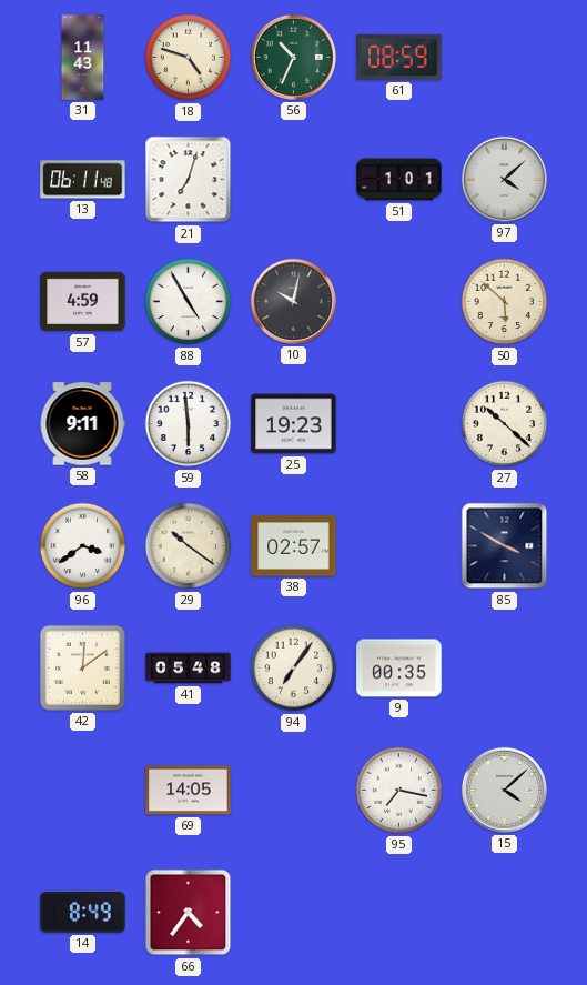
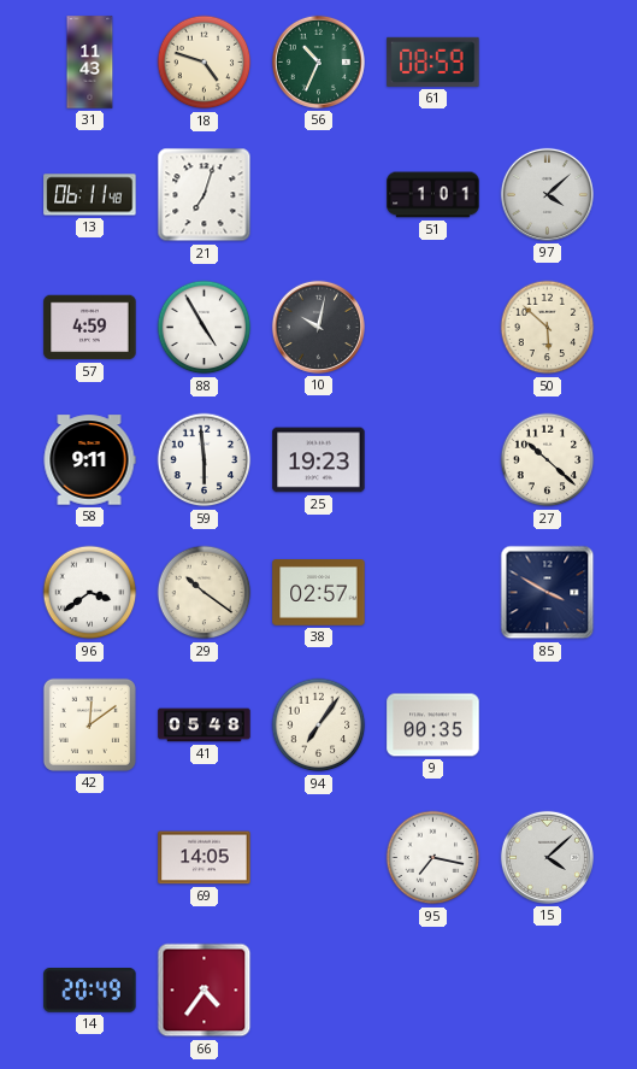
14: 8:49 -> 20:49
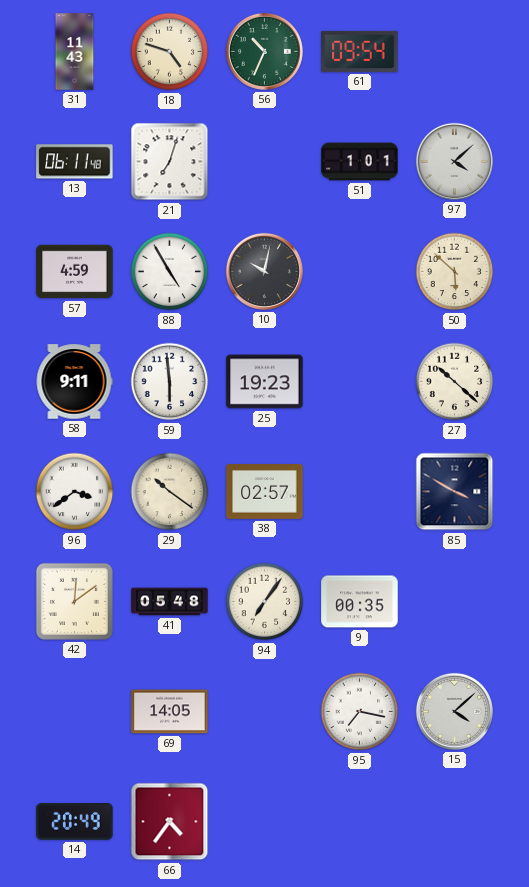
61: 08:59 -> 09:54
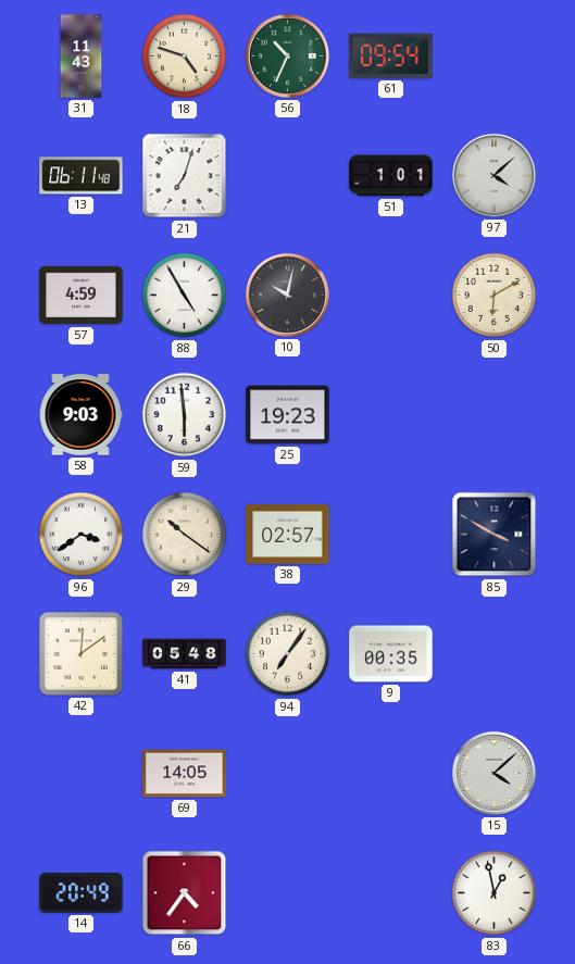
50: 5:52 -> 6:10
58: 9:11 -> 9:03
27: 10:22 -> none
95: 7:17 -> none
83: none -> 12:58
